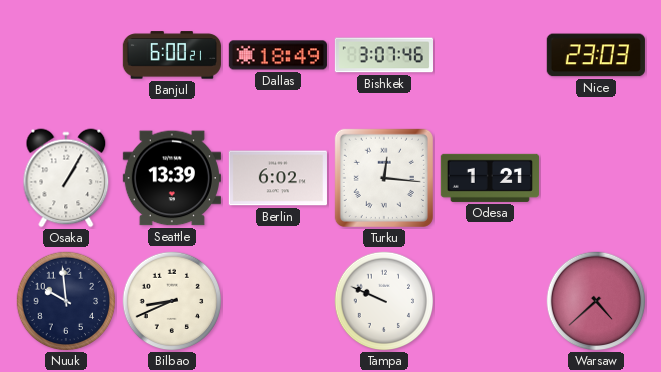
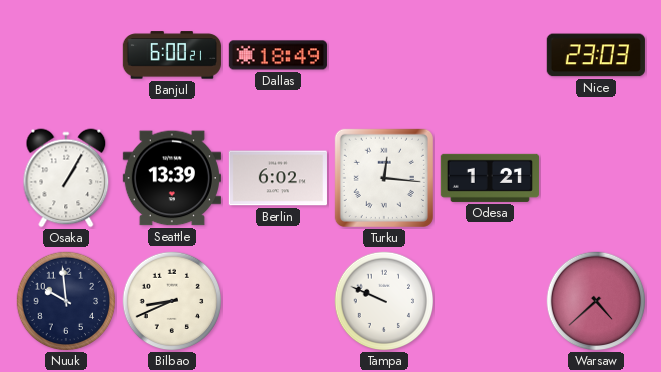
Bishkek: 3:07 -> none
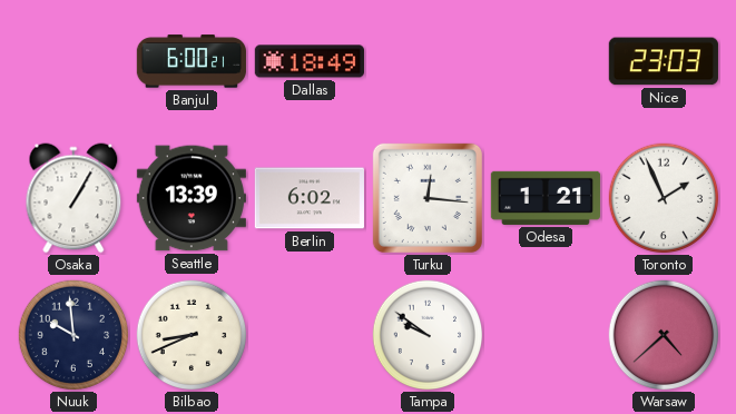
Toronto: none -> 1:56
Tampa: 9:49 -> 9:51
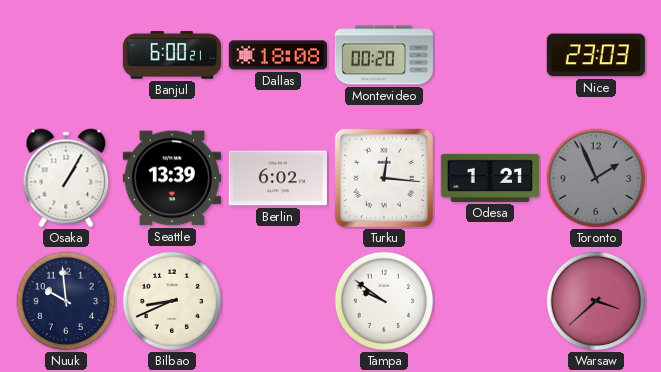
Dallas: 18:49 -> 18:08
Montevideo: none -> 00:20
Toronto dial: white -> grey
Warsaw: 4:38 -> 3:38
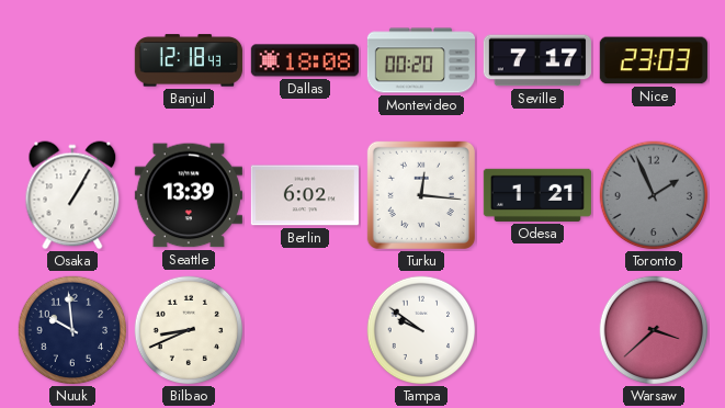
Banjul: 6:00 -> 12:18
Seville: none -> 7:17
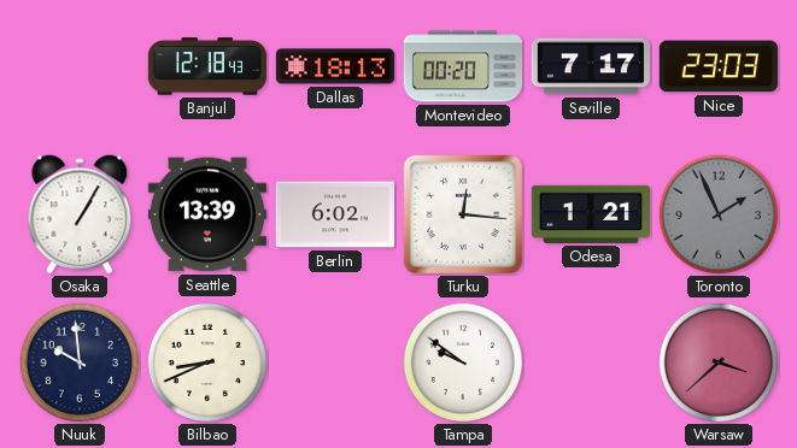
Dallas: 18:08 -> 18:13
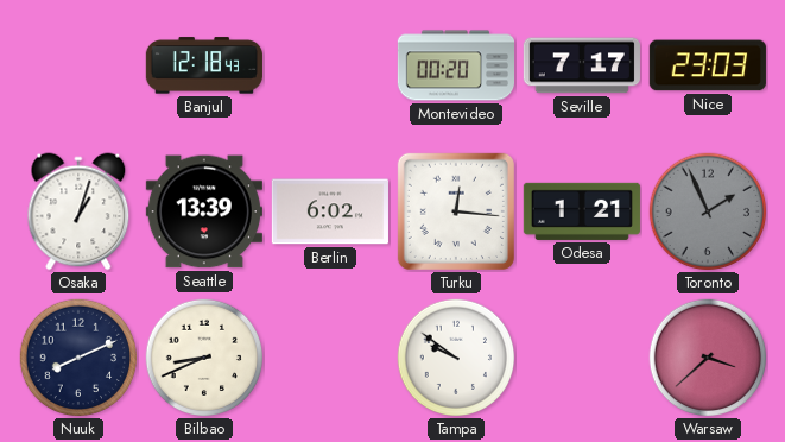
Dallas: 18:13 -> none
Osaka: 1:05 -> 1:03
Nuuk: 9:59 -> 8:11
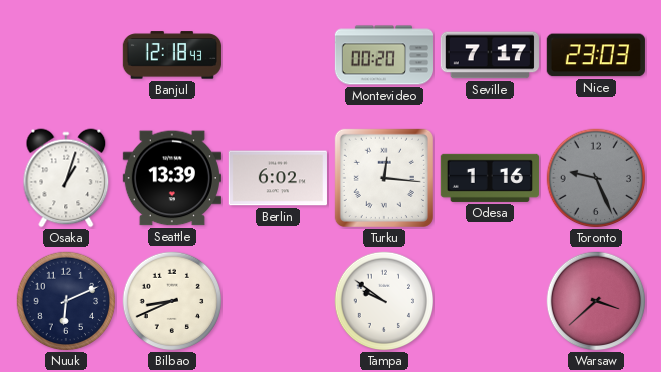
Odesa: 1:21 -> 1:16
Toronto: 1:56 -> 9:26
Nuuk: 8:11 -> 6:11
